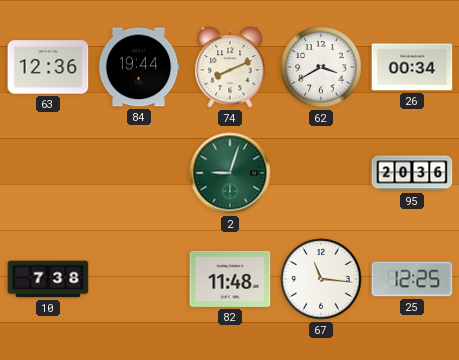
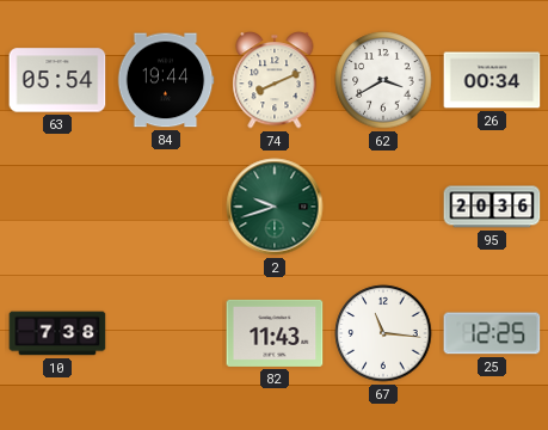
63: 12:36 -> 05:54
2: 9:03 -> 9:42
82: 11:48 -> 11:43
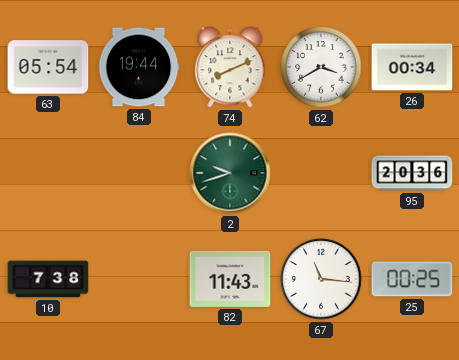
25: 12:25 -> 00:25
